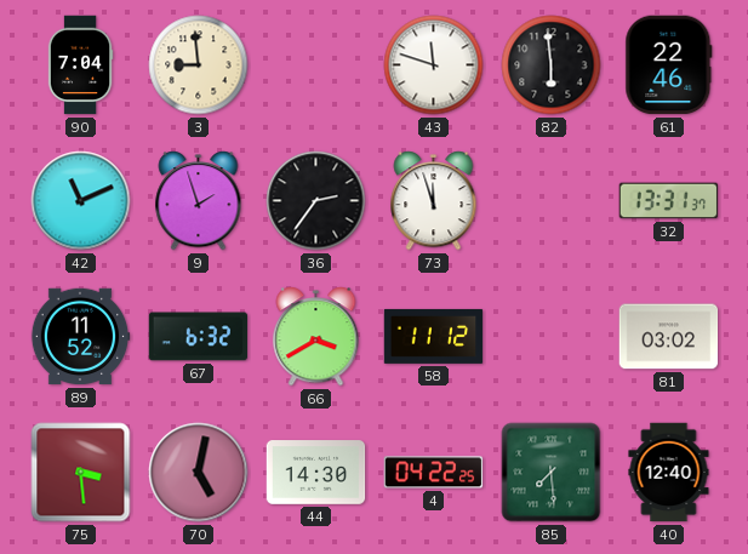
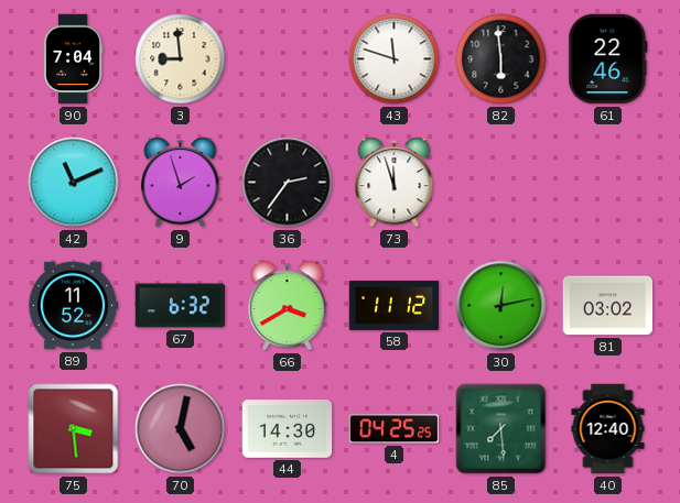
32: 13:31 -> none
30: none -> 12:13
4: 04:22 -> 04:25
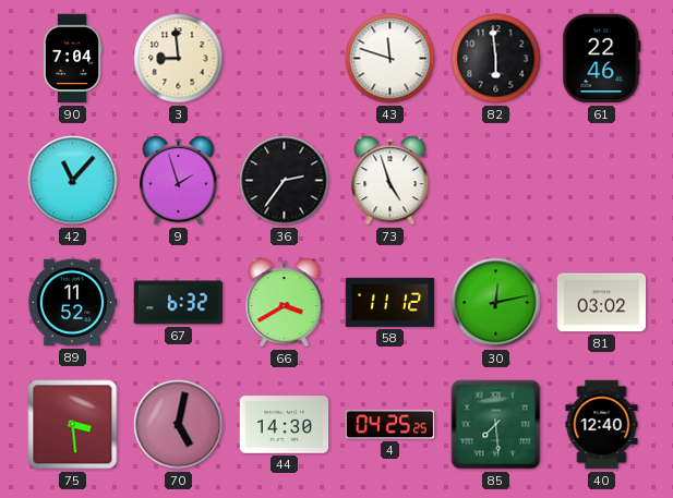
42: 11:11 -> 11:07
73: 11:57 -> 4:57
